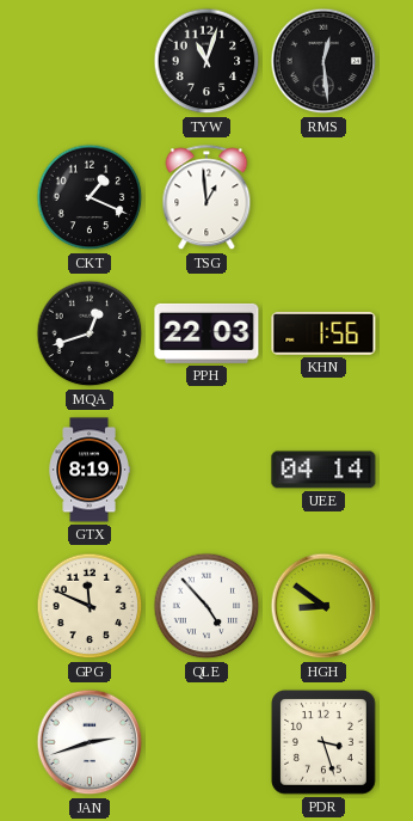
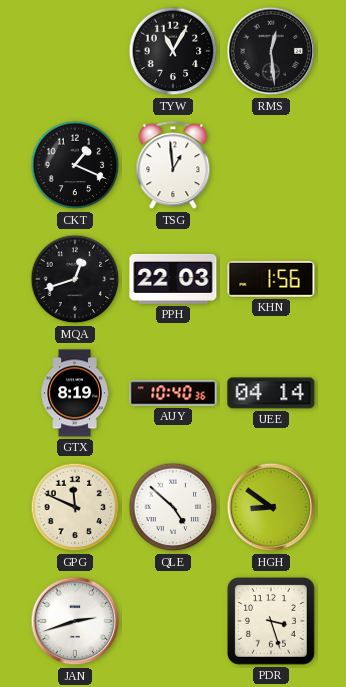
TYW: 11:03 -> 11:05
AUY: none -> 10:40
QLE: 4:53 -> 4:52
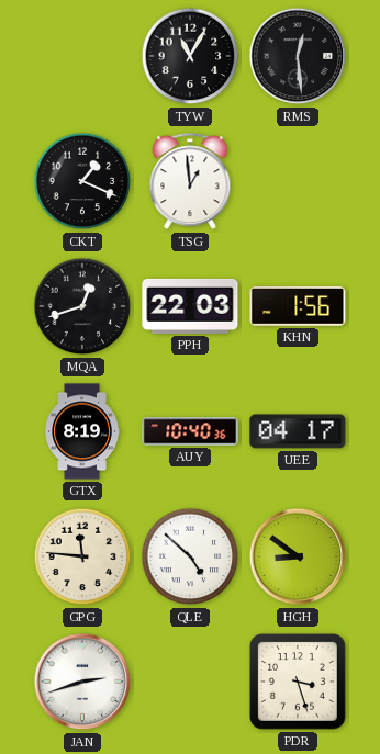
UEE: 04:14 -> 04:17
GPG: 11:49 -> 11:46
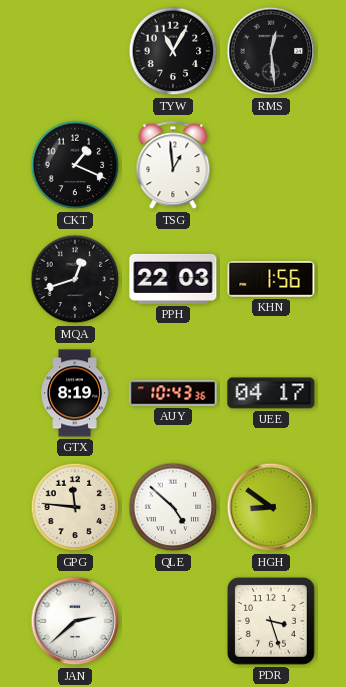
AUY: 10:40 -> 10:43
JAN: 2:42 -> 2:38
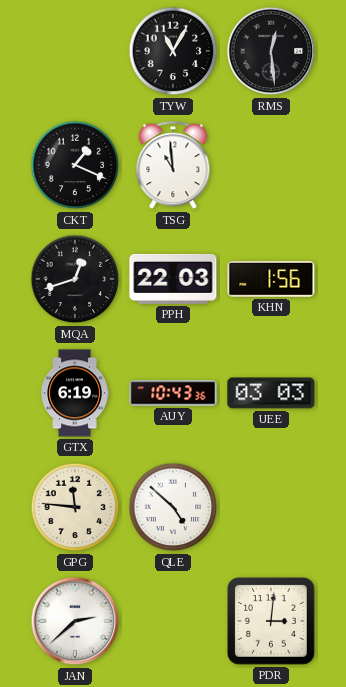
TSG: 12:59 -> 10:59
GTX: 8:19 -> 6:19
UEE: 04:17 -> 03:03
HGH: 8:51 -> none
PDR: 3:27 -> 3:01
